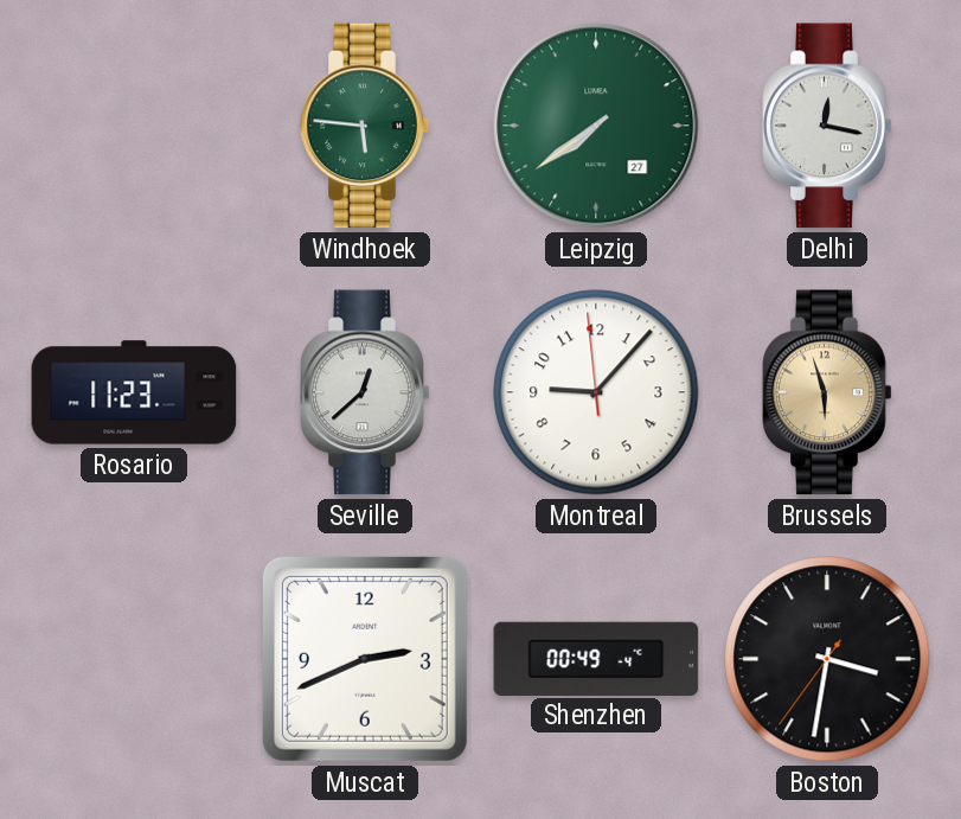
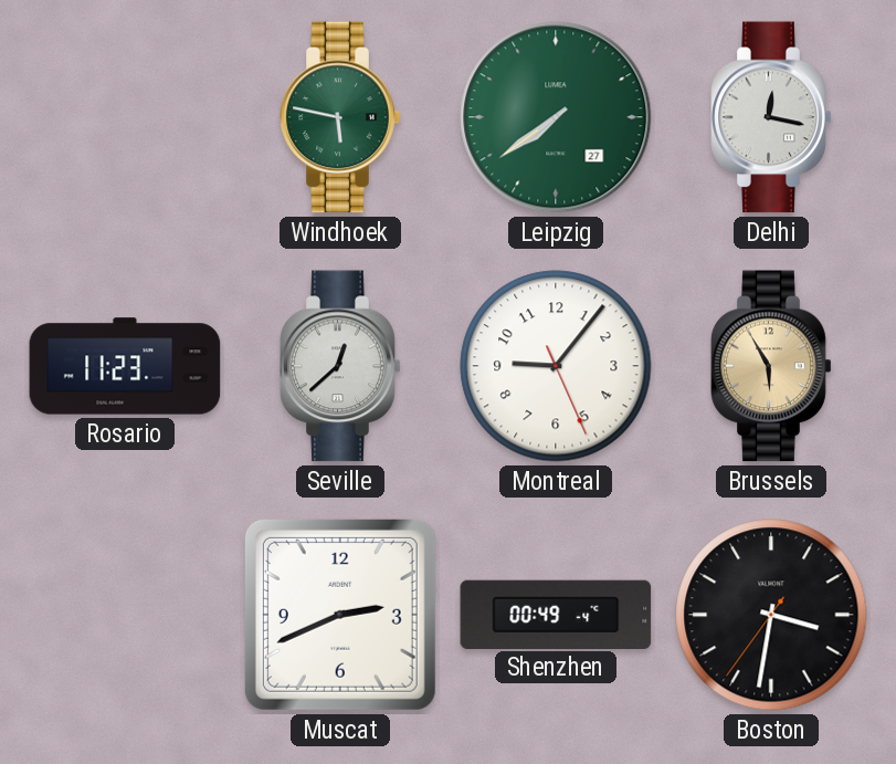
Windhoek: 5:46 -> 5:47
Montreal: 9:06:59 -> 9:06:26
Brussels: 5:57 -> 5:55
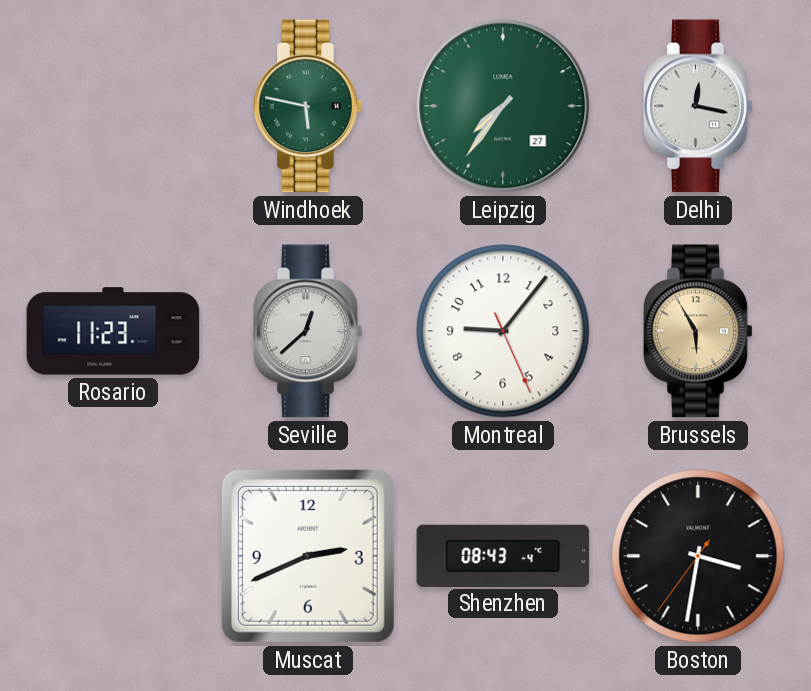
Leipzig: 7:39 -> 7:36
Shenzhen: 00:49 -> 08:43
